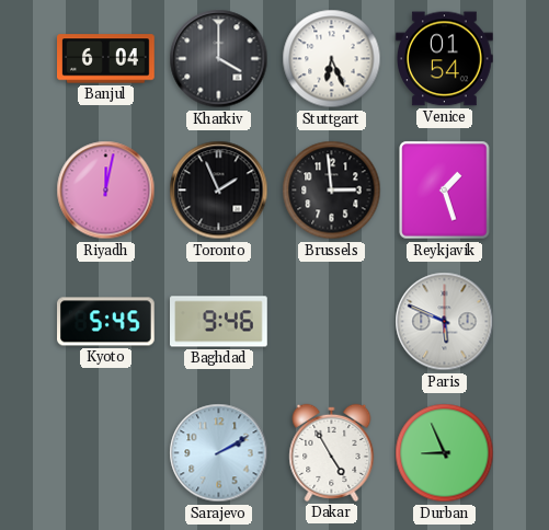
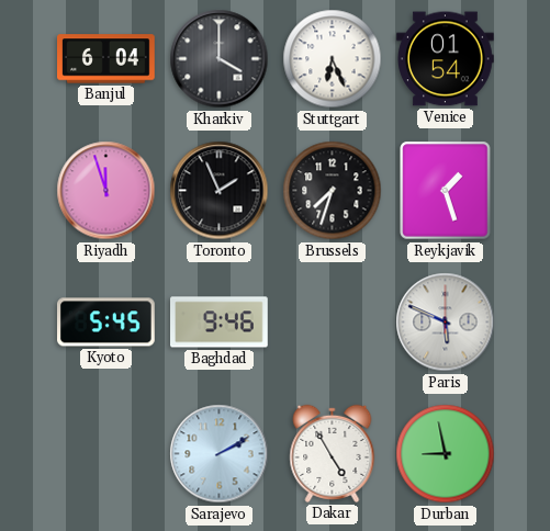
Riyadh: 12:02 -> 11:57
Brussels: 2:59 -> 7:33
Durban: 8:56 -> 8:58
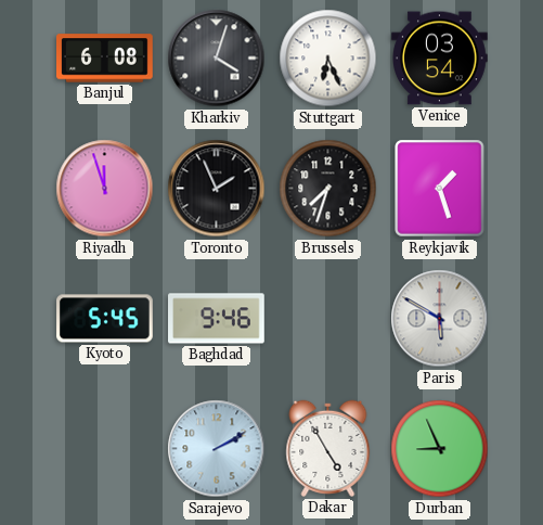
Banjul: 6:04 -> 6:08
Kharkiv: 4:00 -> 4:03
Venice: 01:54 -> 03:54
Paris: 5:49 -> 5:50
Durban: 8:58 -> 8:56
